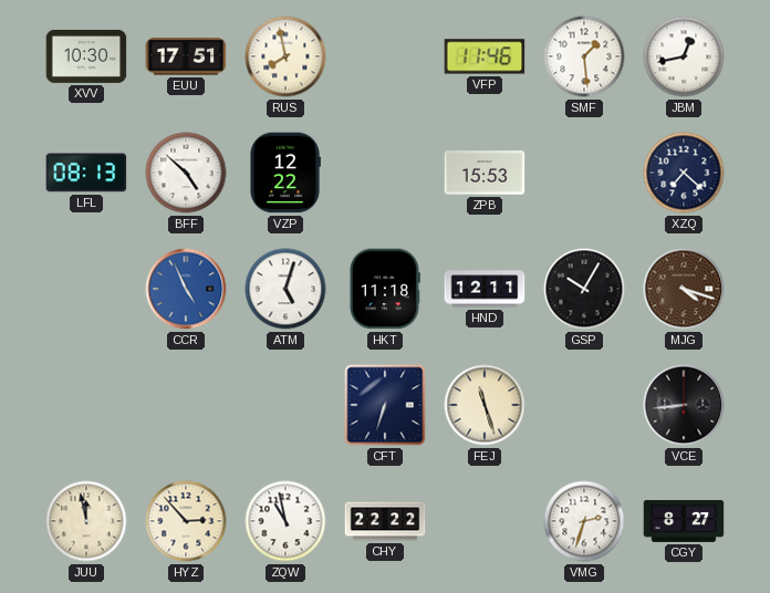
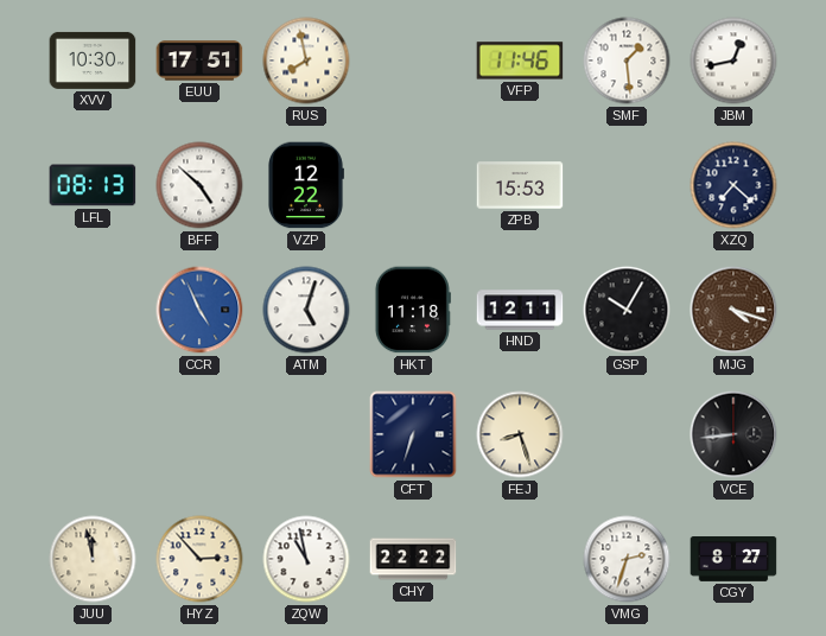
FEJ: 11:27 -> 8:27
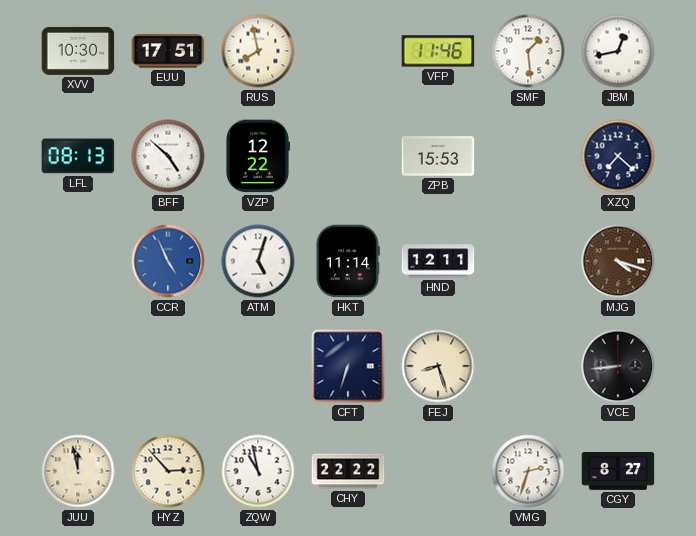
HKT: 11:18 -> 11:14
GSP: 10:05 -> none
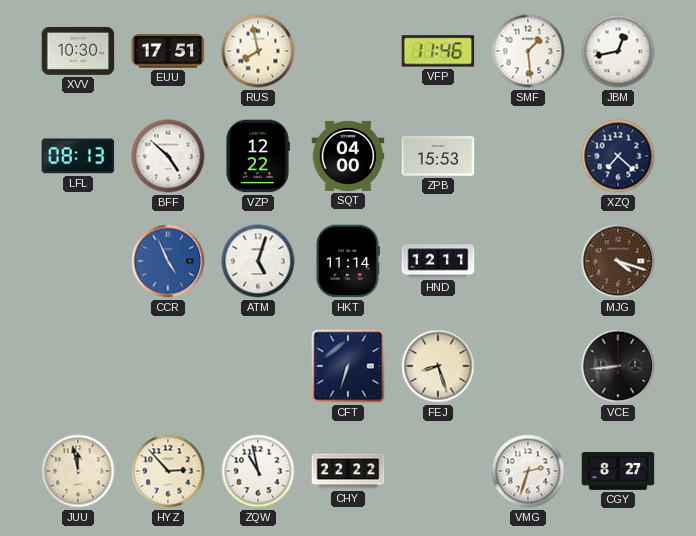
SQT: none -> 04:00
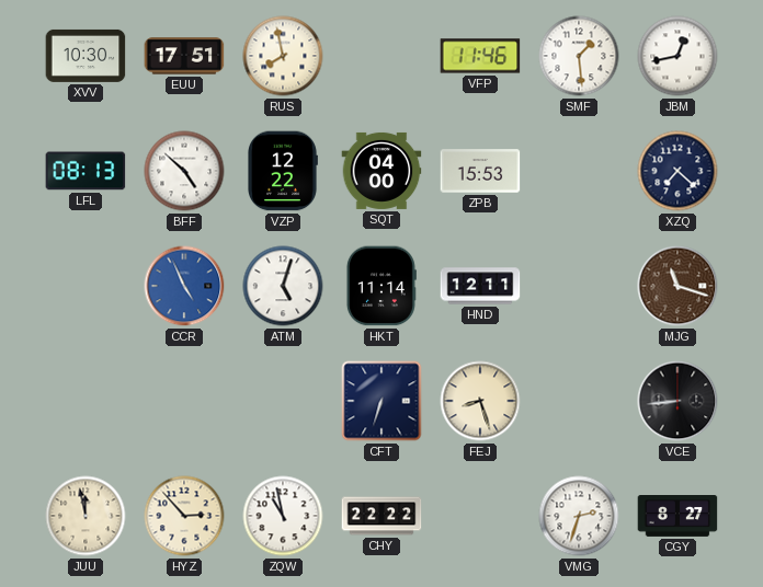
MJG: 4:18 -> 11:18
